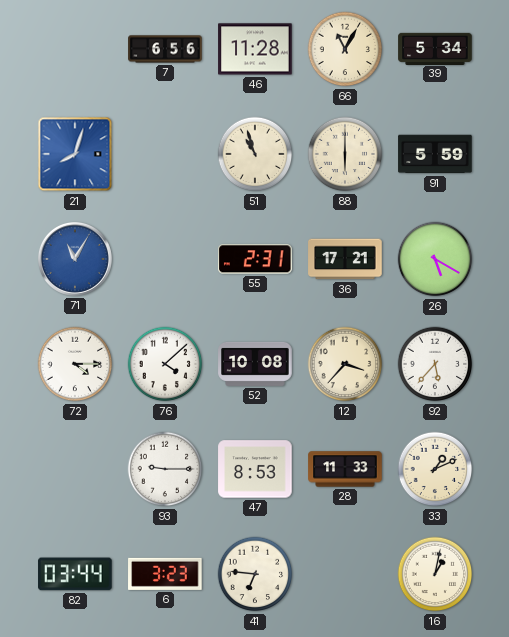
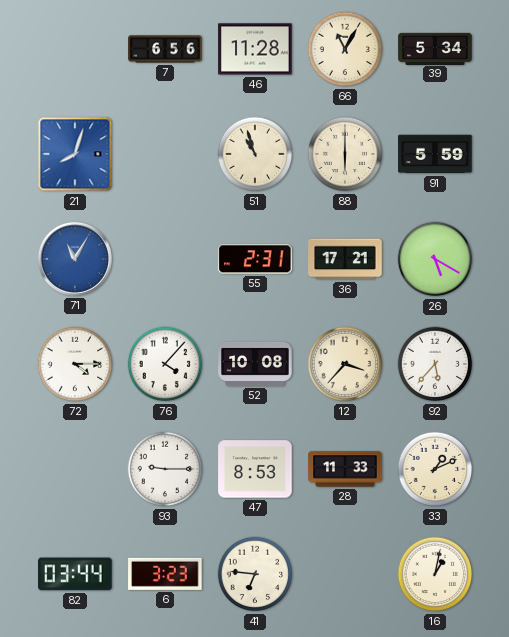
76: 4:08 -> 4:07
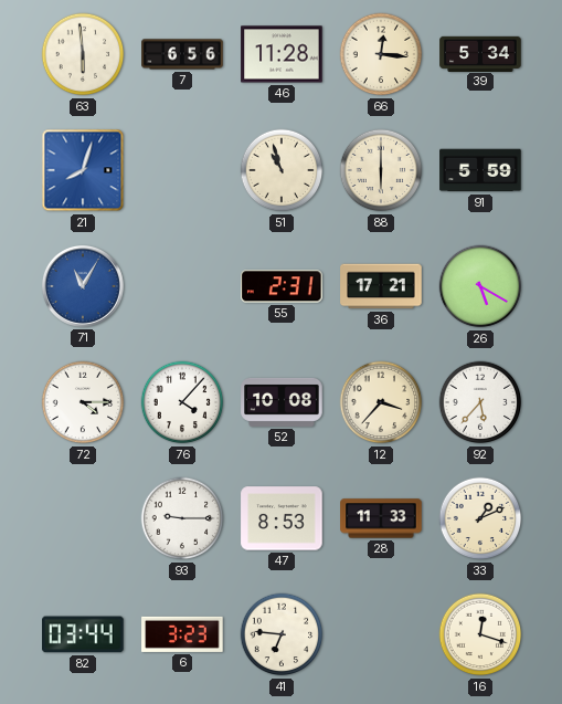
63: none -> 5:59
66: 11:05 -> 12:16
16: 1:02 -> 12:18
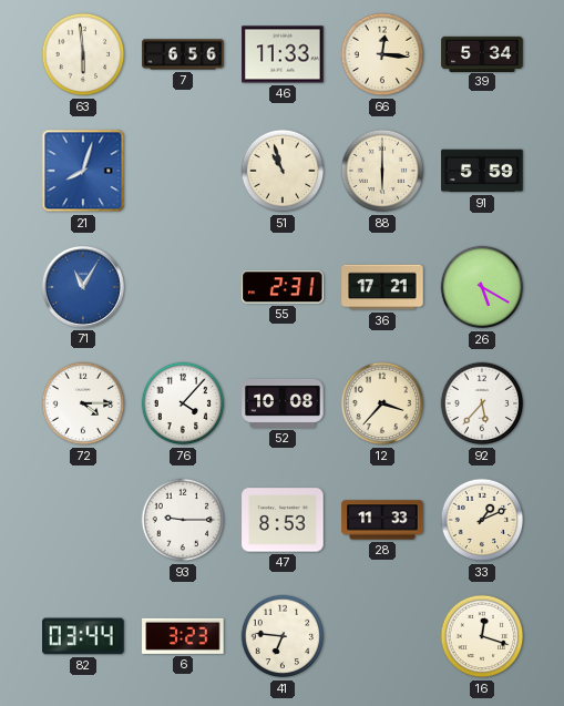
46: 11:28 -> 11:33
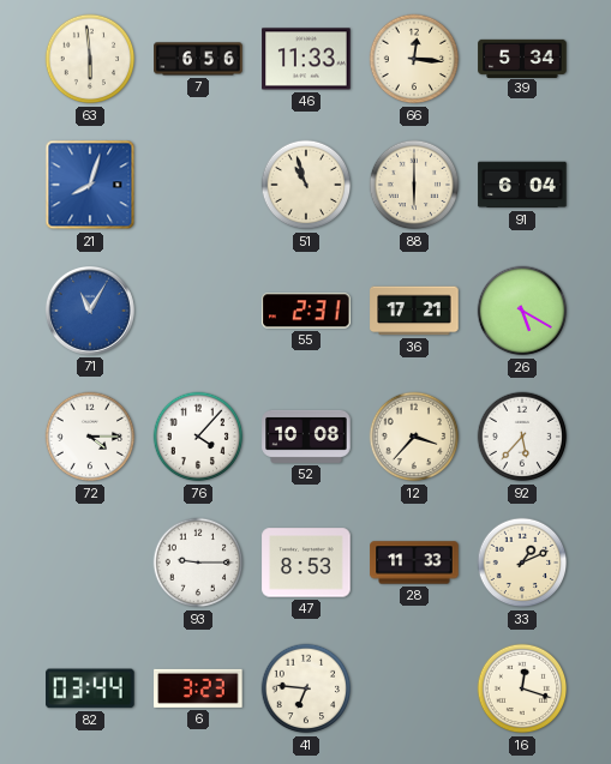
91: 5:59 -> 6:04
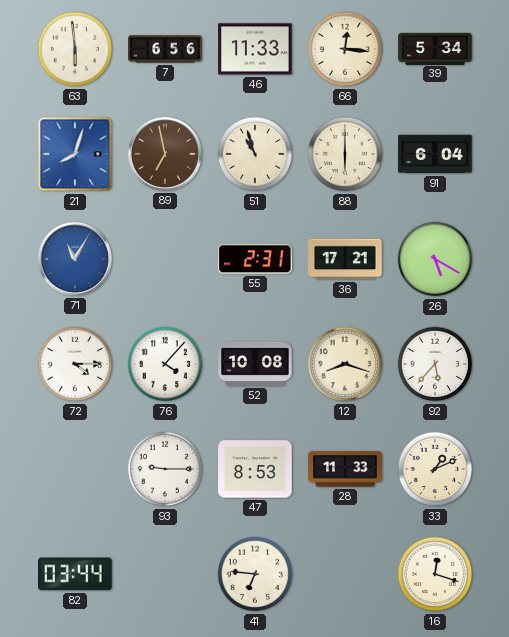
89: none -> 6:58
12: 3:37 -> 8:18
6: 3:23 -> none
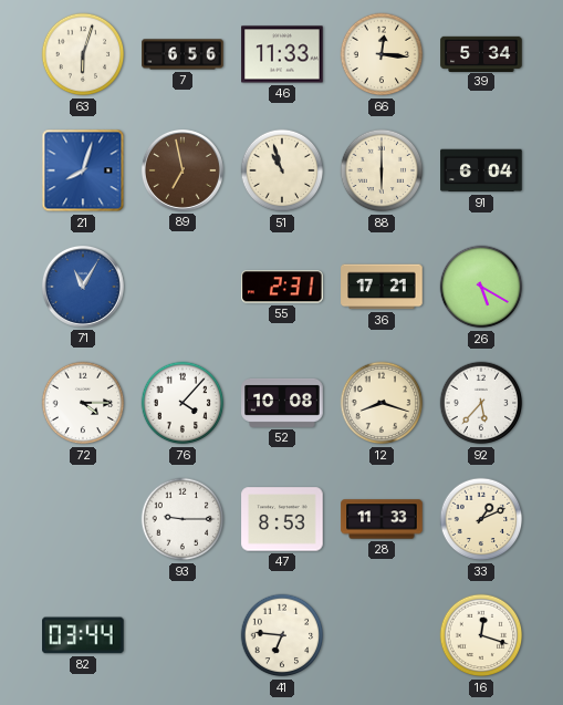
63: 5:59 -> 6:03
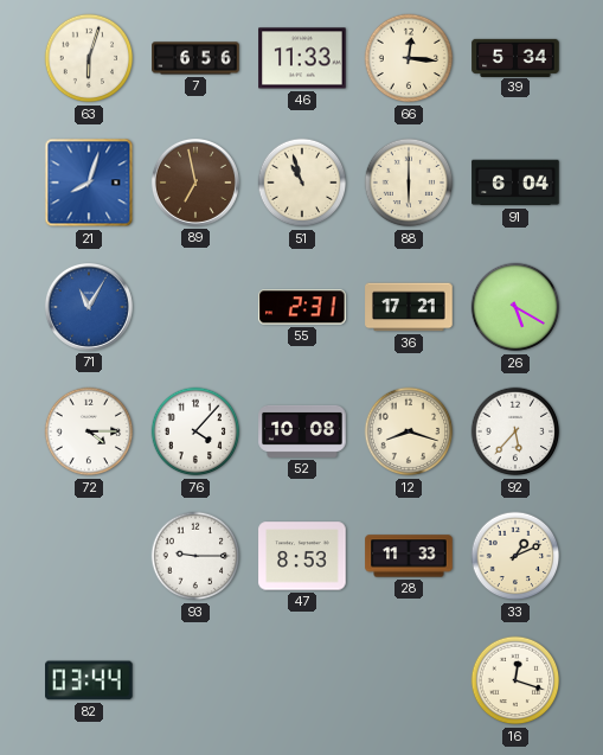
41: 6:46 -> none
